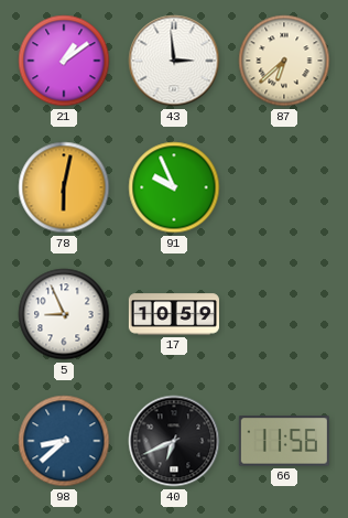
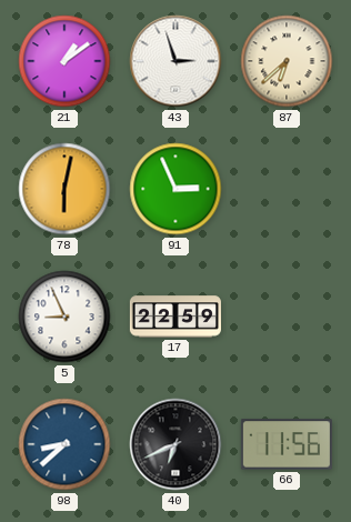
43: 2:59 -> 2:57
91: 9:56 -> 2:56
17: 10:59 -> 22:59
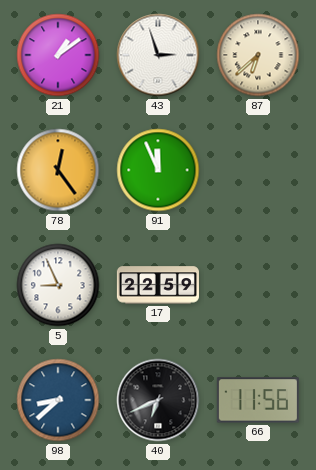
78: 6:02 -> 12:24
91: 2:56 -> 11:56
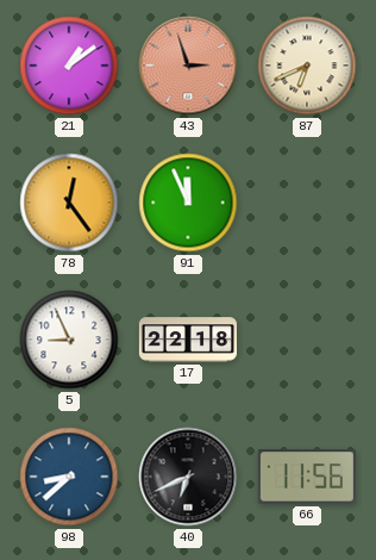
43 dial: white -> salmon
87: 6:38 -> 6:41
17: 22:59 -> 22:18
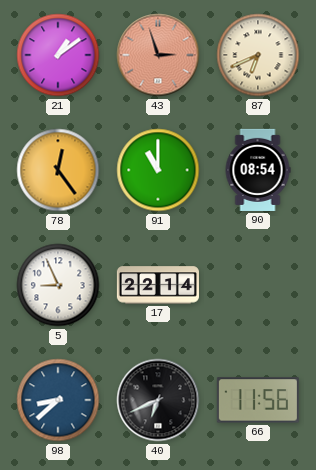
91: 11:56 -> 11:00
90: none -> 08:54
17: 22:18 -> 22:14
